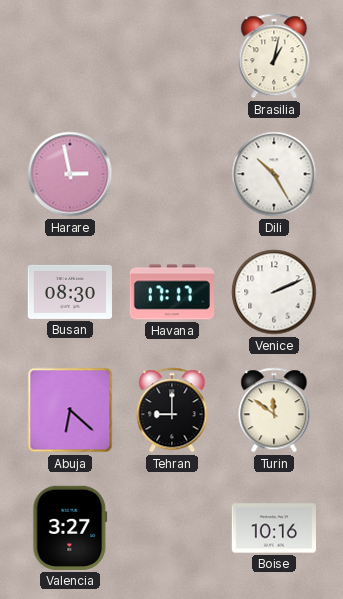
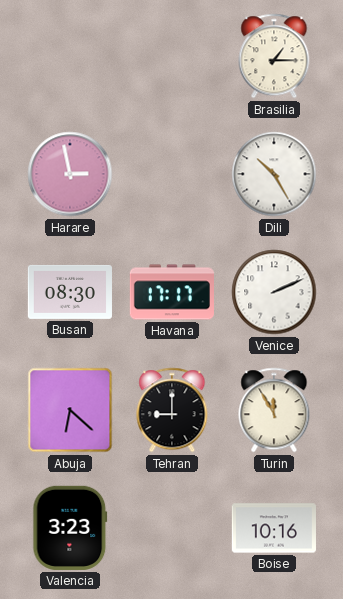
Brasilia: 1:02 -> 1:15
Turin: 11:51 -> 11:55
Valencia: 3:27 -> 3:23
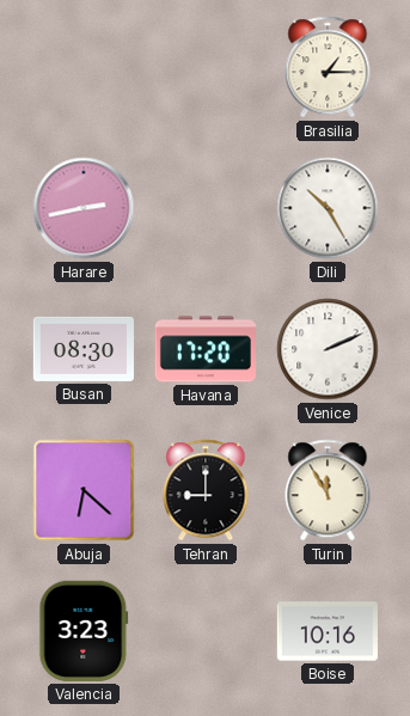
Harare: 2:58 -> 2:43
Havana: 17:17 -> 17:20
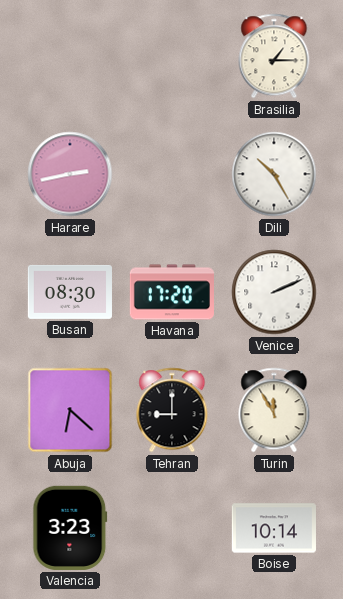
Boise: 10:16 -> 10:14
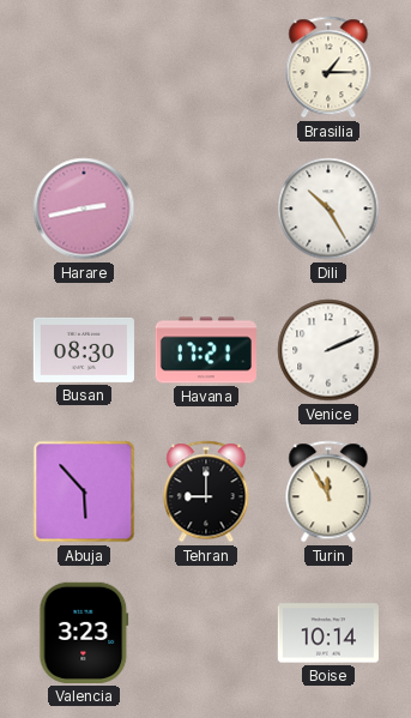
Havana: 17:20 -> 17:21
Abuja: 6:22 -> 5:53
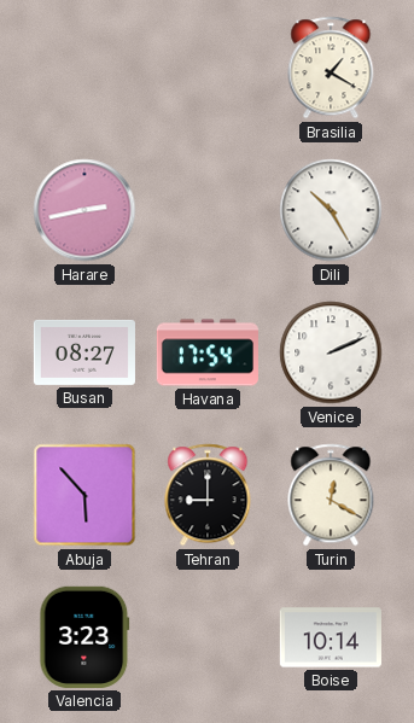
Brasilia: 1:15 -> 1:20
Busan: 08:30 -> 08:27
Havana: 17:21 -> 17:54
Turin: 11:55 -> 12:20
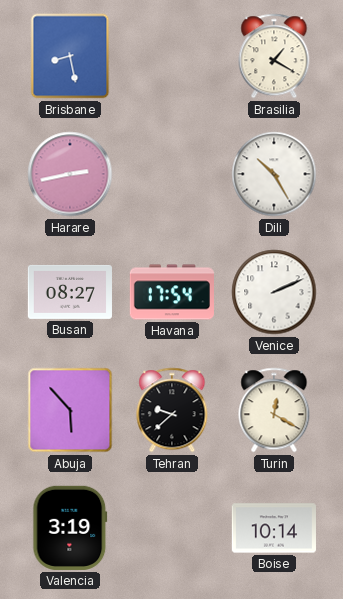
Brisbane: none -> 8:28
Tehran: 9:00 -> 9:38
Valencia: 3:23 -> 3:19
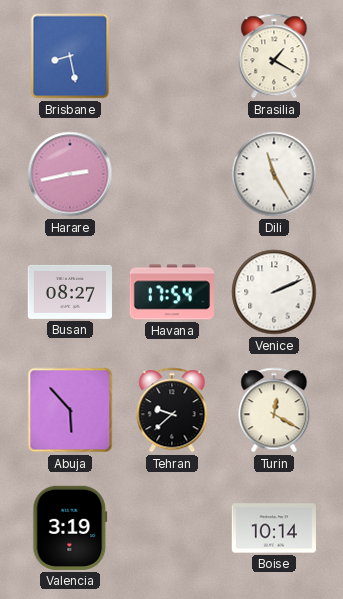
Dili: 10:25 -> 11:25
